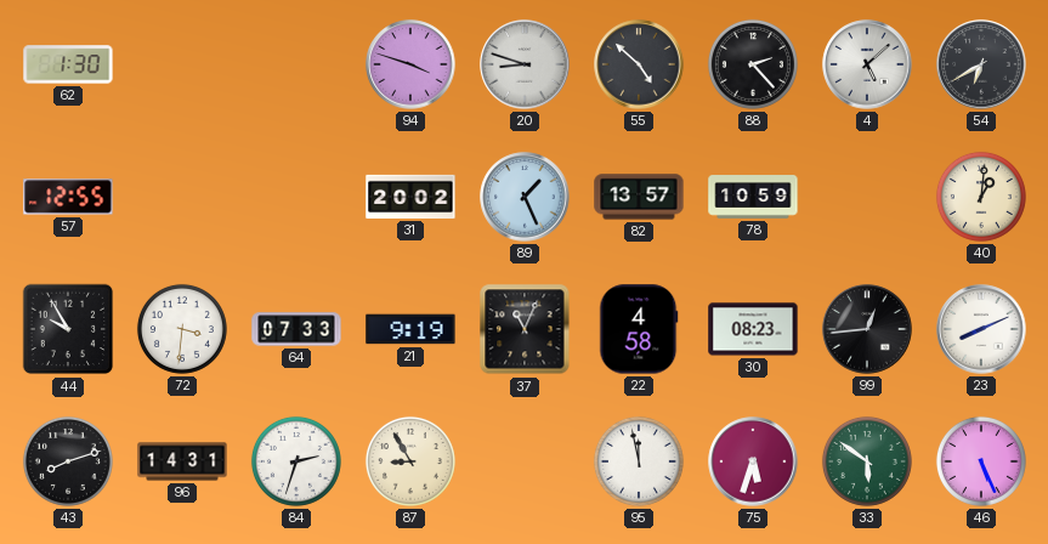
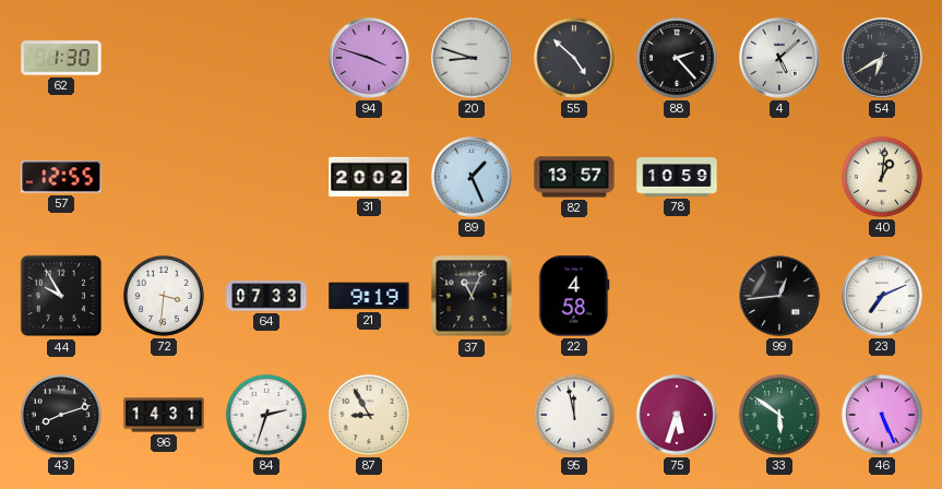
30: 08:23 -> none
23: 8:11 -> 7:11
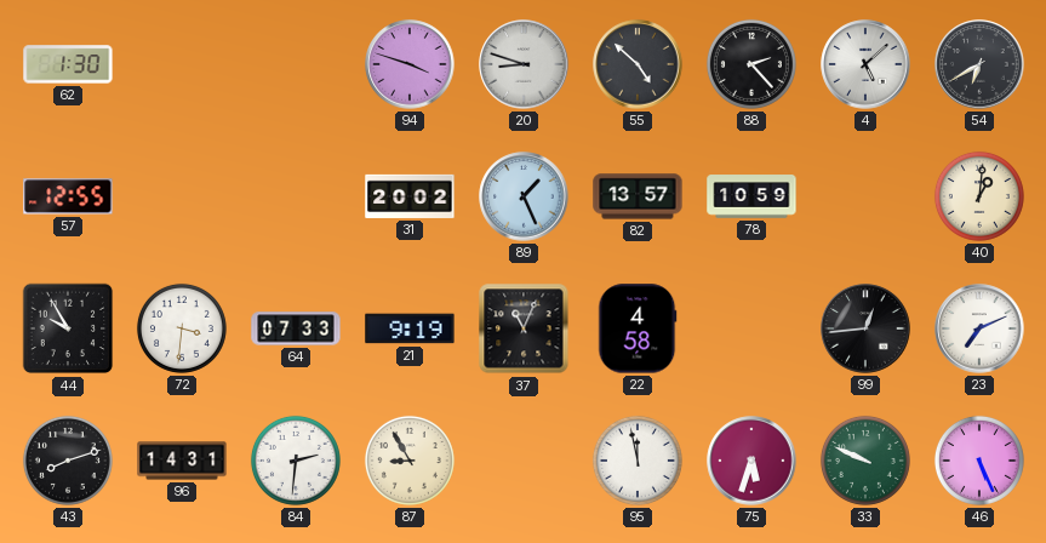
84: 2:33 -> 2:31
33: 5:51 -> 9:49
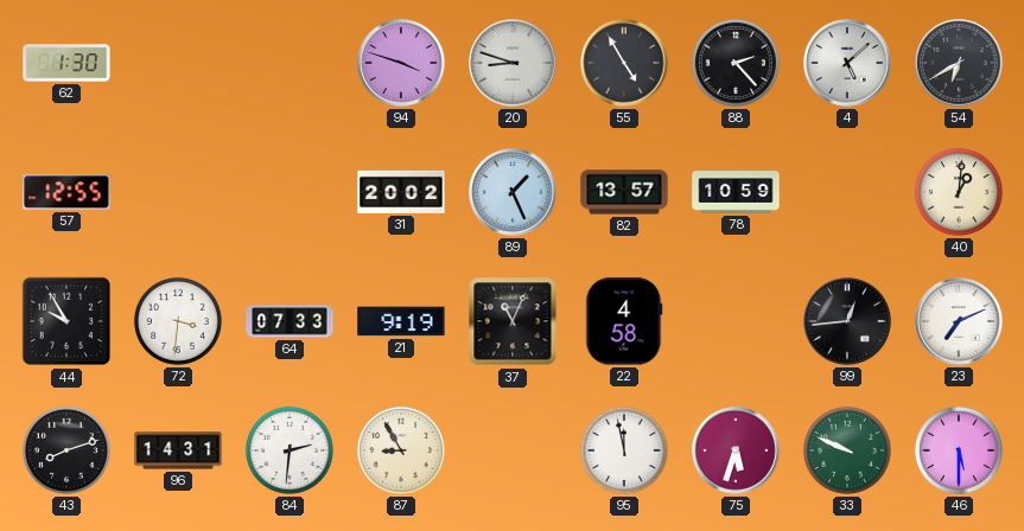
55: 4:52 -> 4:55
46: 5:26 -> 5:30
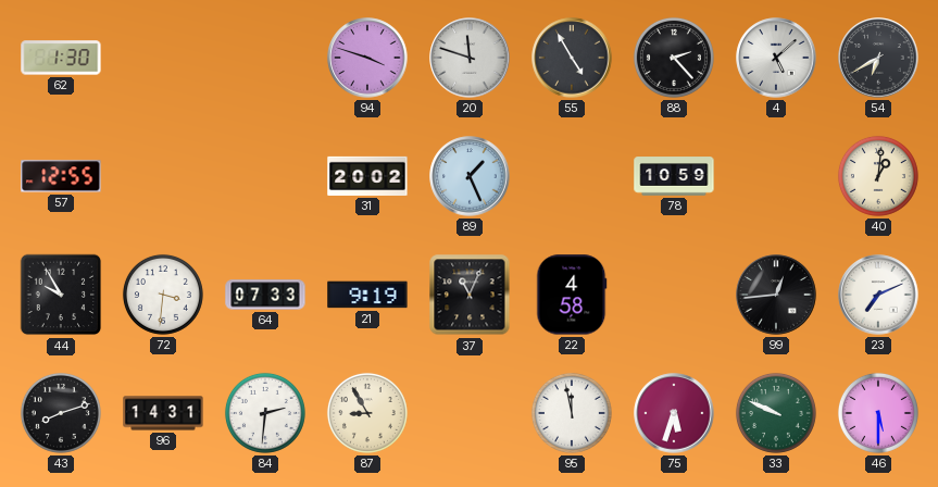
20: 8:48 -> 11:48
82: 13:57 -> none
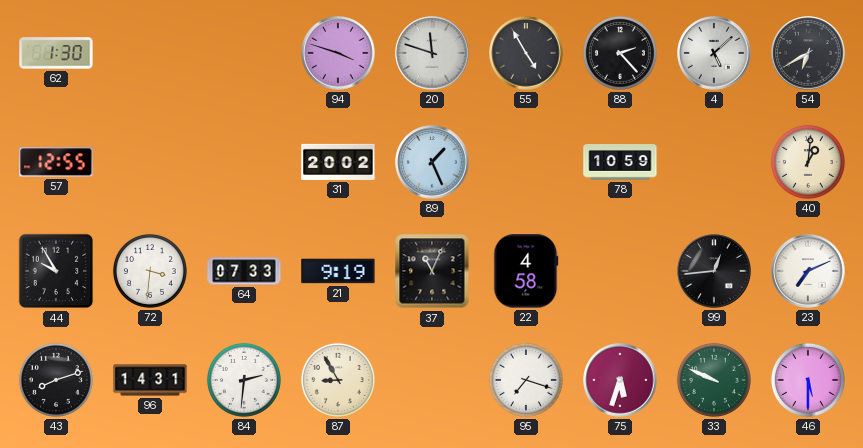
95: 11:58 -> 7:18
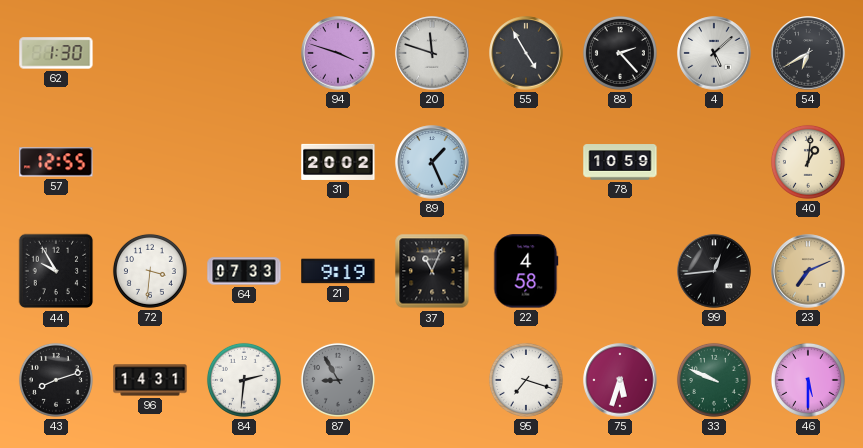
23 dial: white -> champagne
87 dial: cream -> grey
